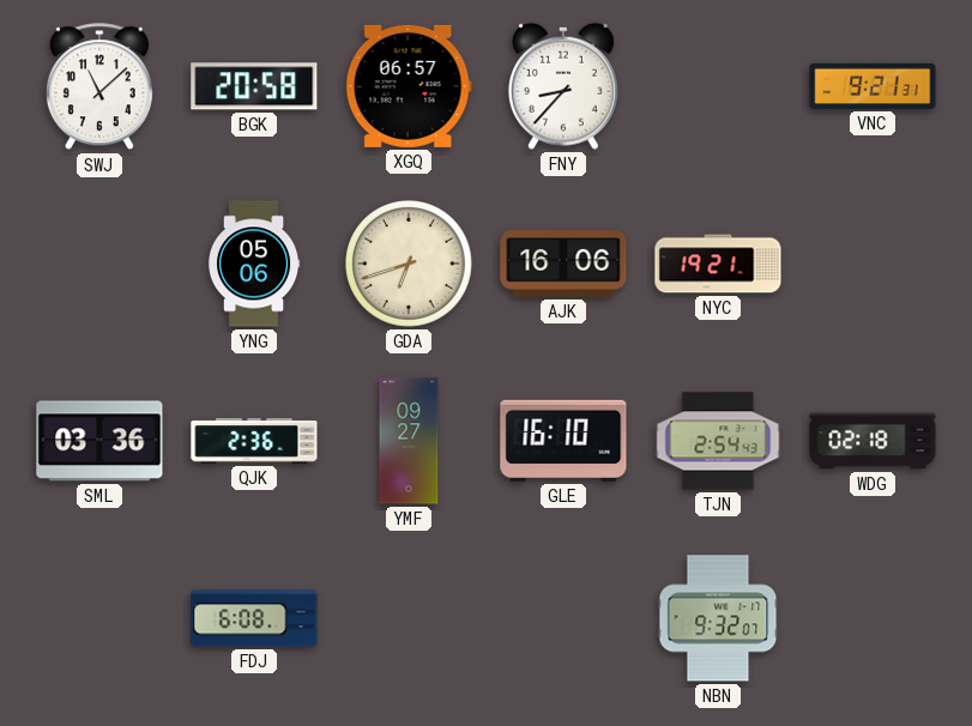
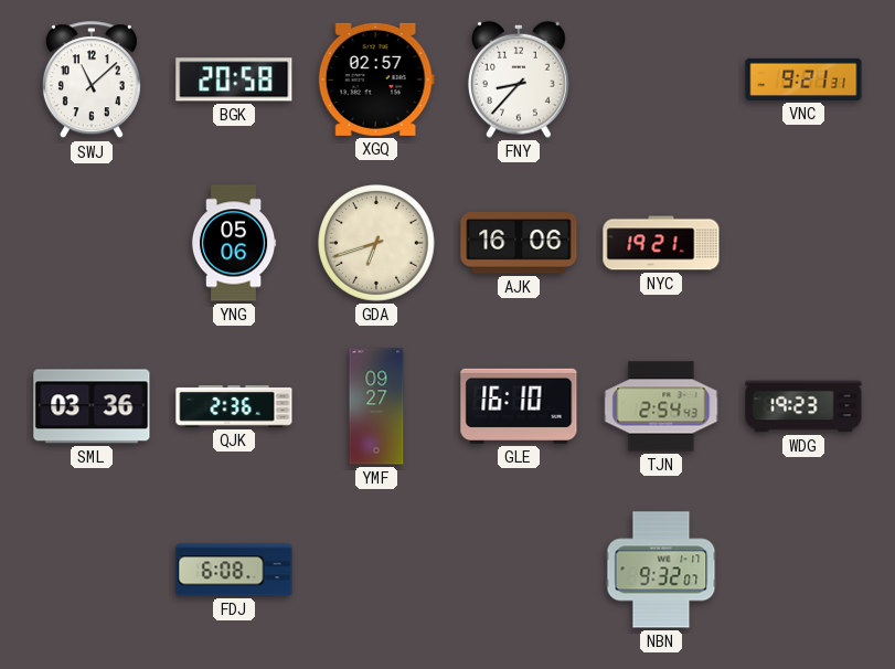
XGQ: 06:57 -> 02:57
WDG: 02:18 -> 19:23
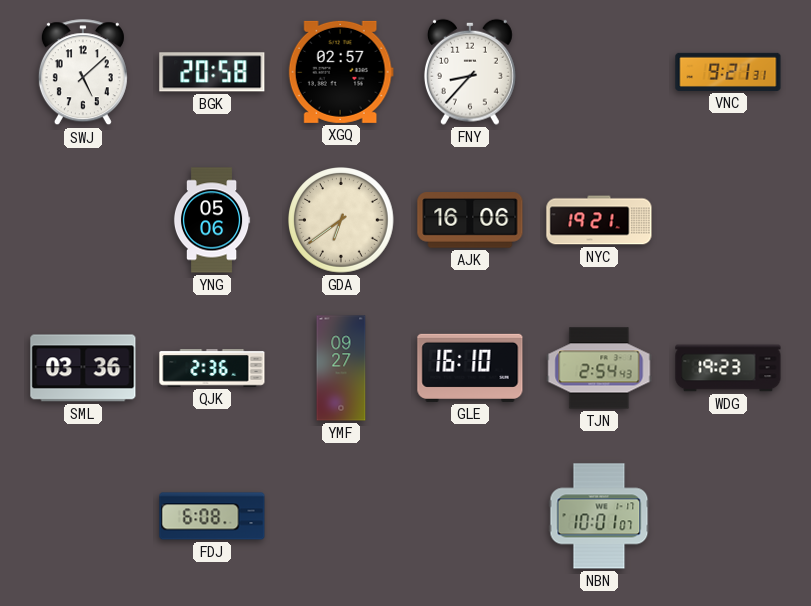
SWJ: 11:08 -> 5:08
GDA: 6:42 -> 6:39
NBN: 9:32 -> 10:01
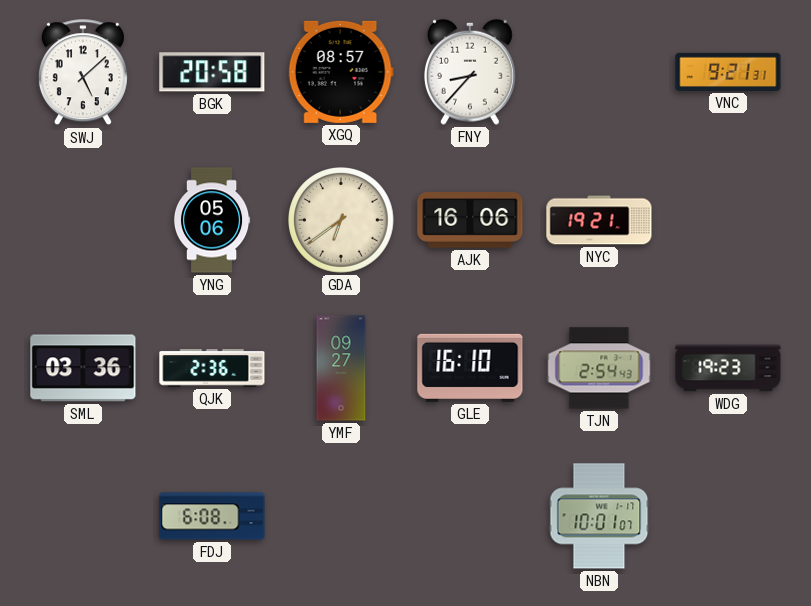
XGQ: 02:57 -> 08:57
